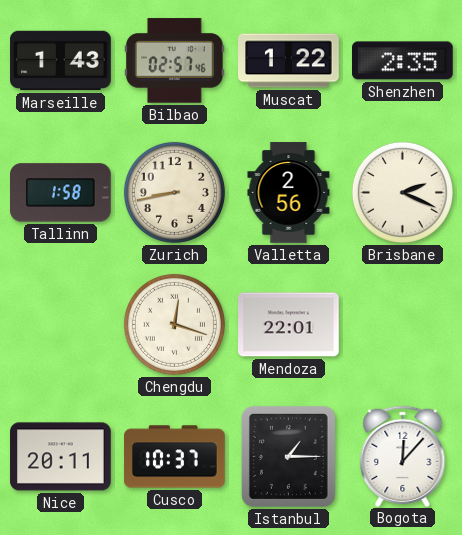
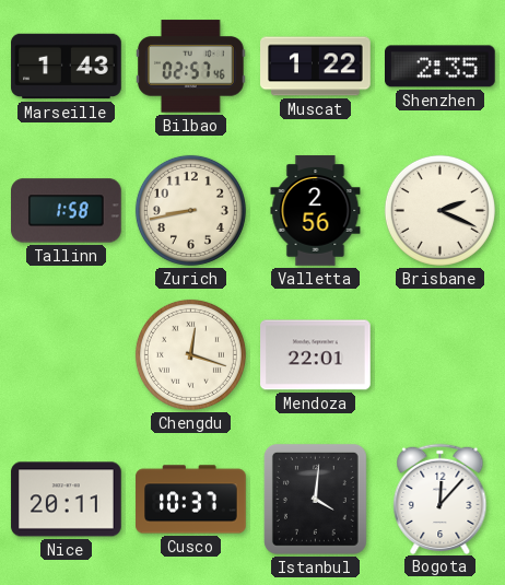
Istanbul: 1:15 -> 4:01
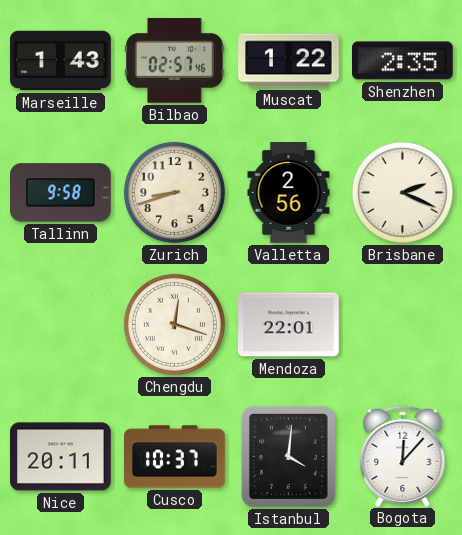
Tallinn: 1:58 -> 9:58
Zurich: 8:43 -> 8:42
